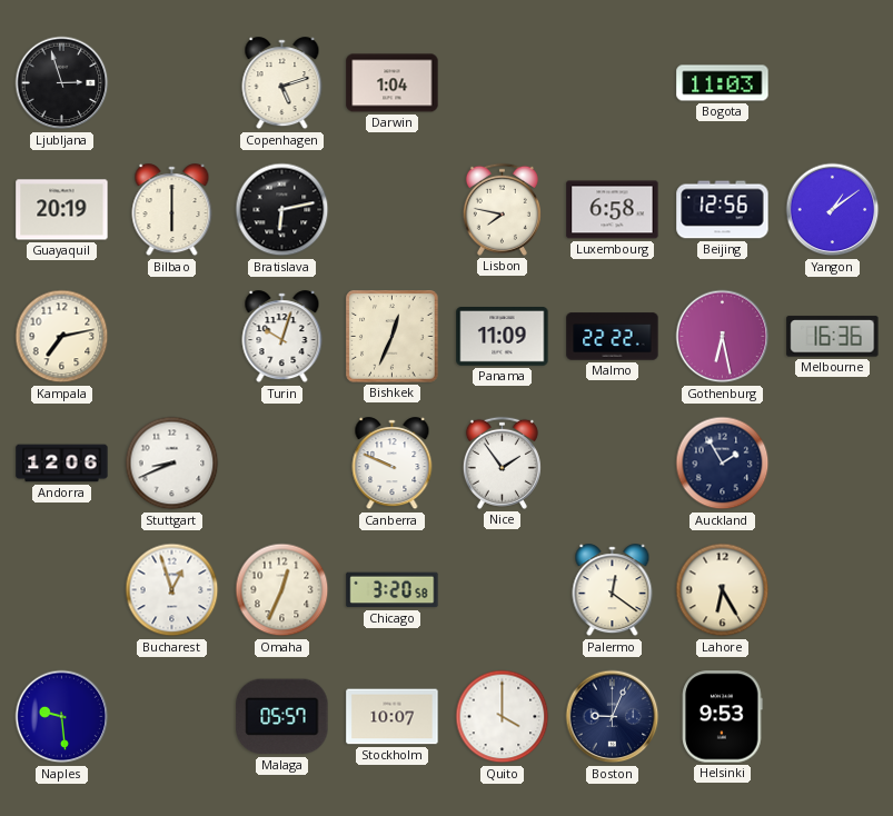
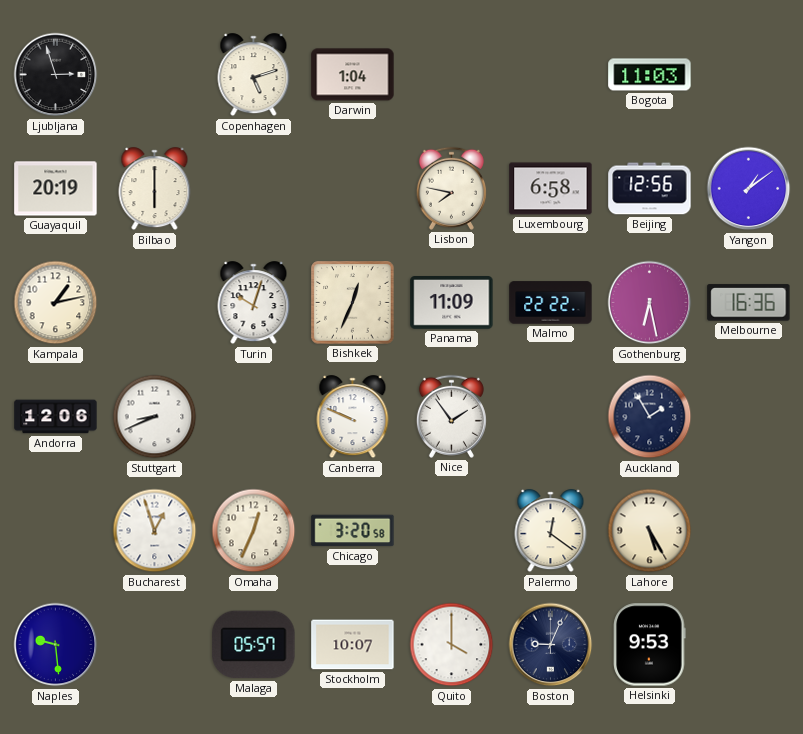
Bratislava: 6:13 -> none
Kampala: 7:13 -> 1:13
Lahore: 6:25 -> 5:25
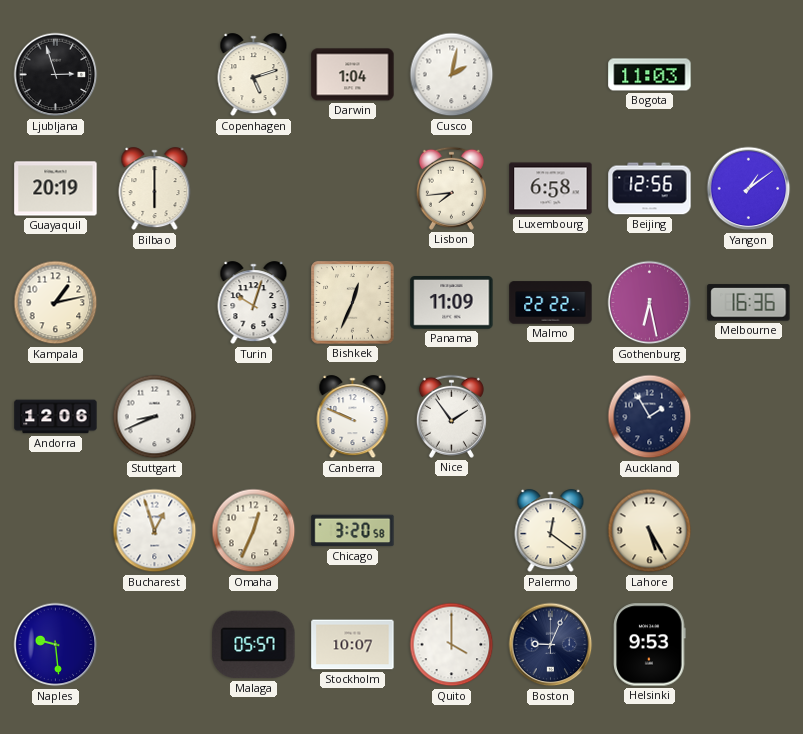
Cusco: none -> 2:02
Lisbon: 7:47 -> 7:44
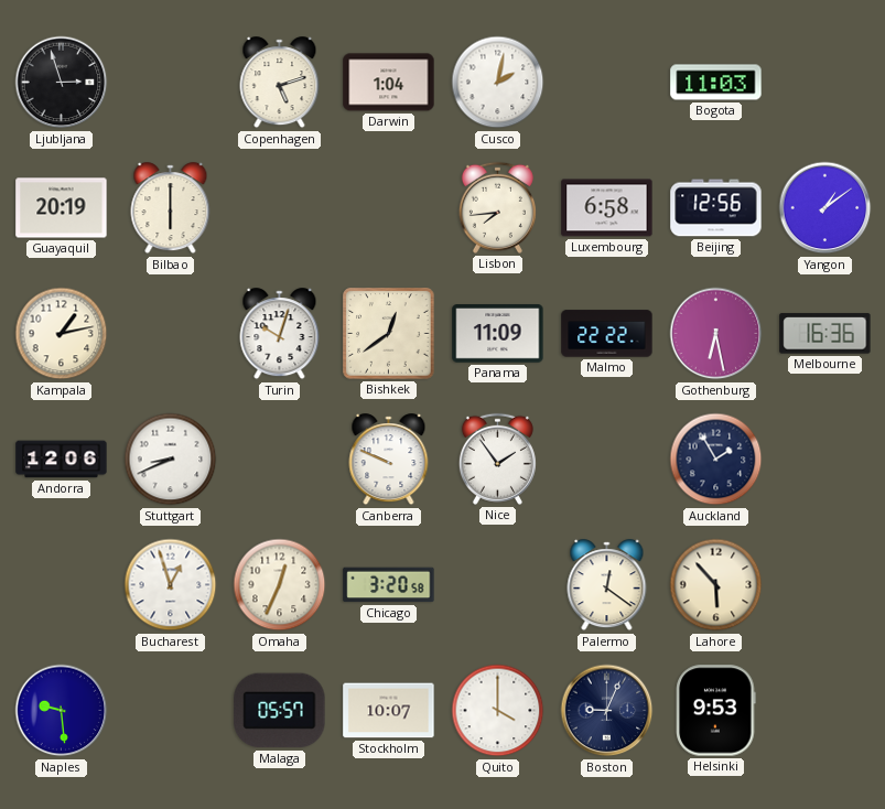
Bishkek: 12:34 -> 12:39
Lahore: 5:25 -> 5:53
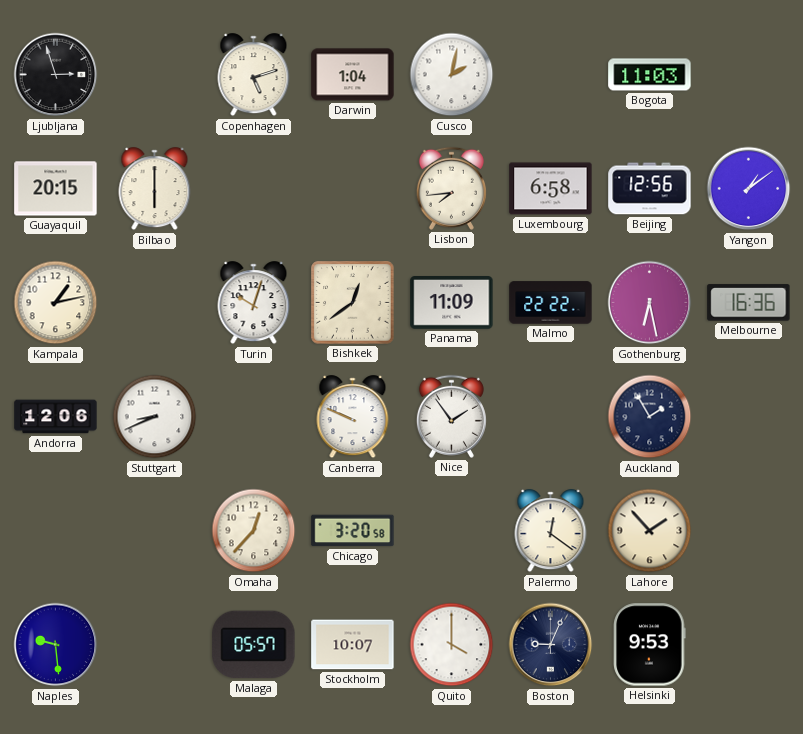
Guayaquil: 20:19 -> 20:15
Bucharest: 12:57 -> none
Omaha: 12:34 -> 12:37
Lahore: 5:53 -> 1:53
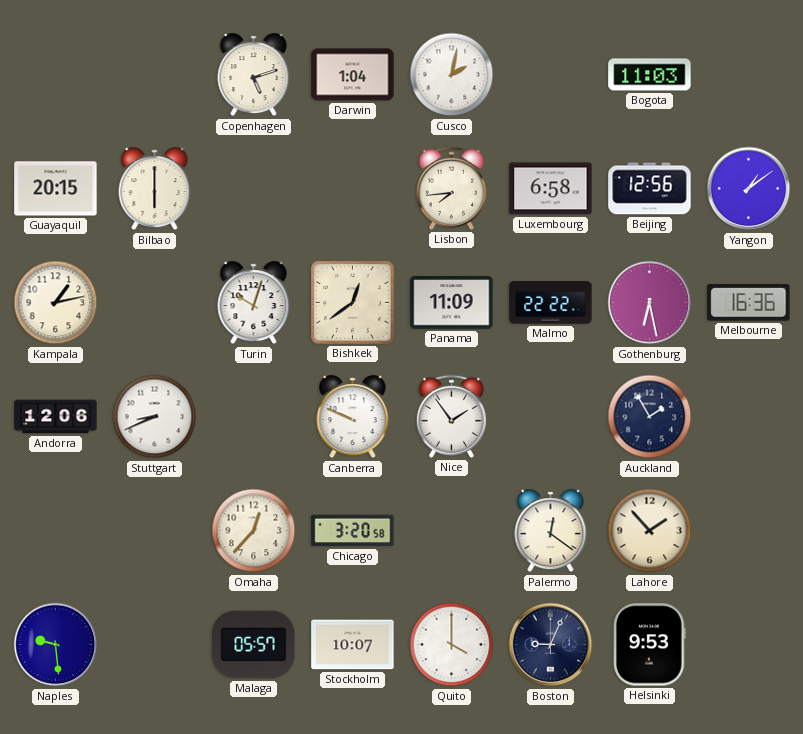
Ljubljana: 2:57 -> none
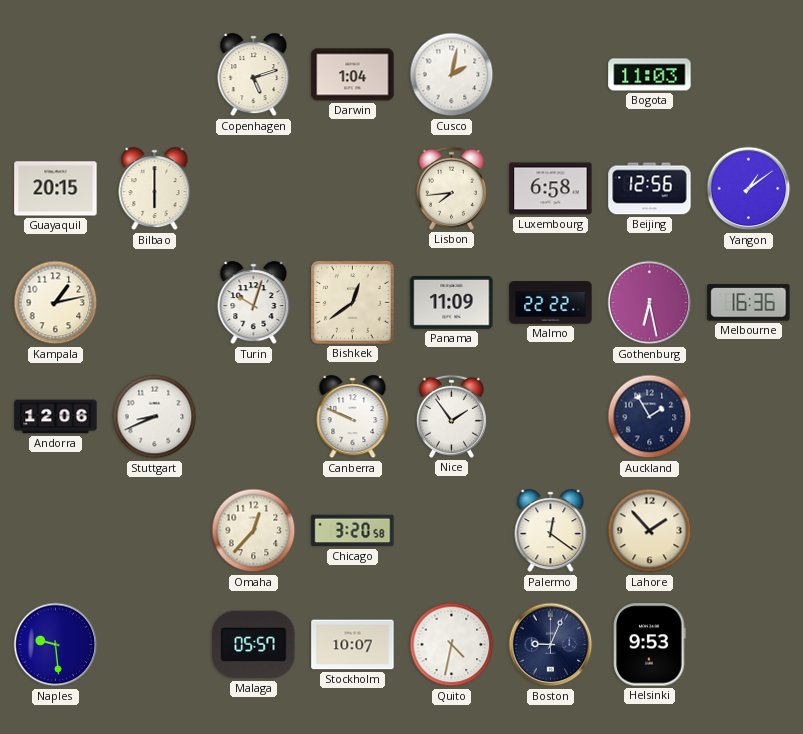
Quito: 4:00 -> 4:32
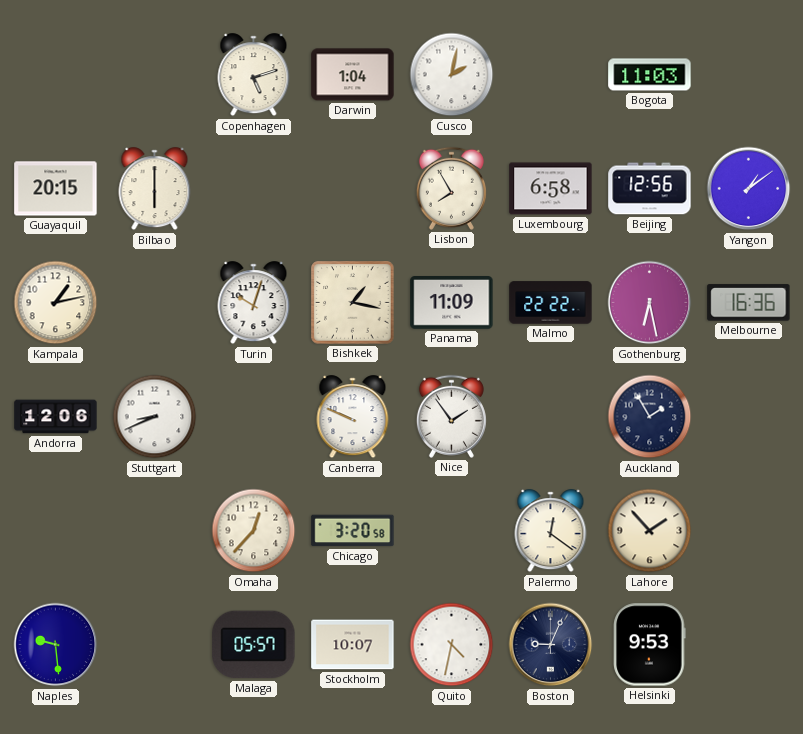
Lisbon: 7:44 -> 7:55
Bishkek: 12:39 -> 1:17
